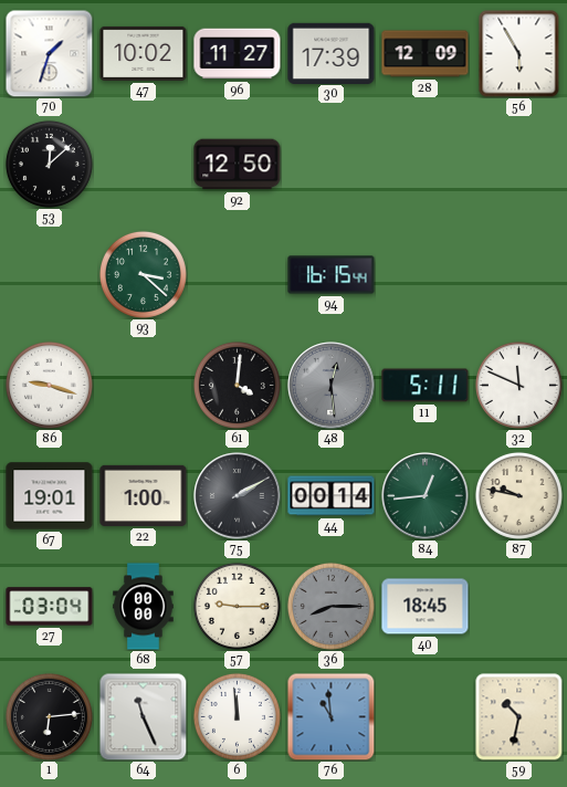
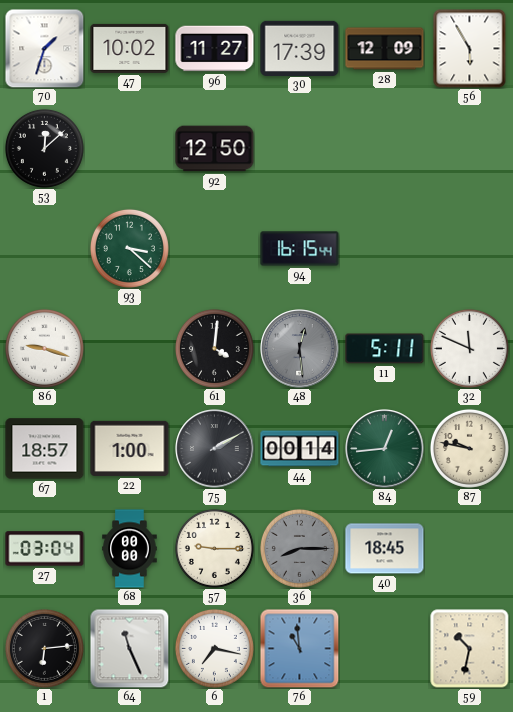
67: 19:01 -> 18:57
6: 11:59 -> 7:17
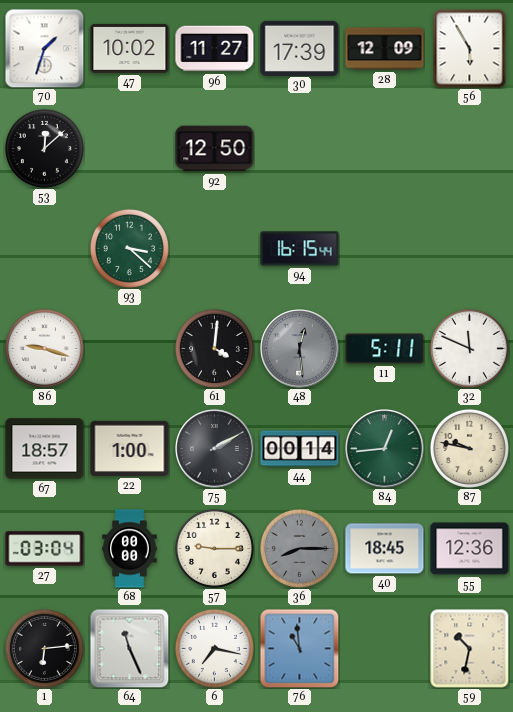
55: none -> 12:36
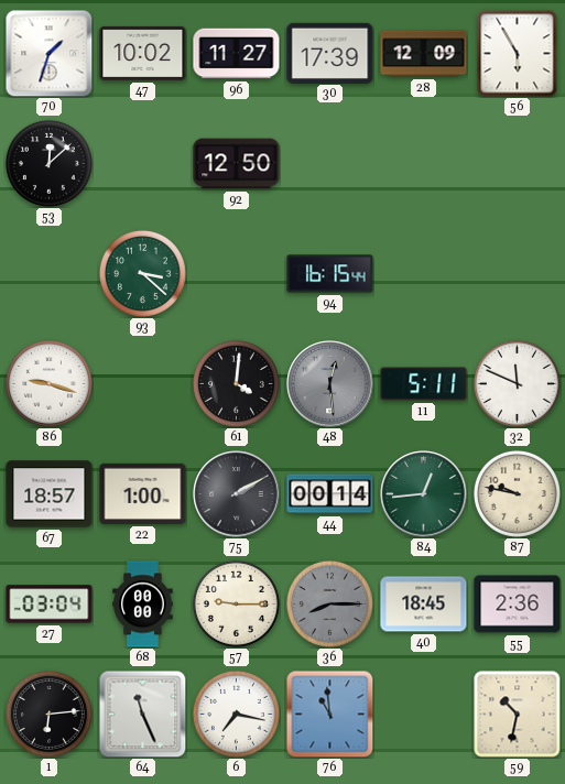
55: 12:36 -> 2:36
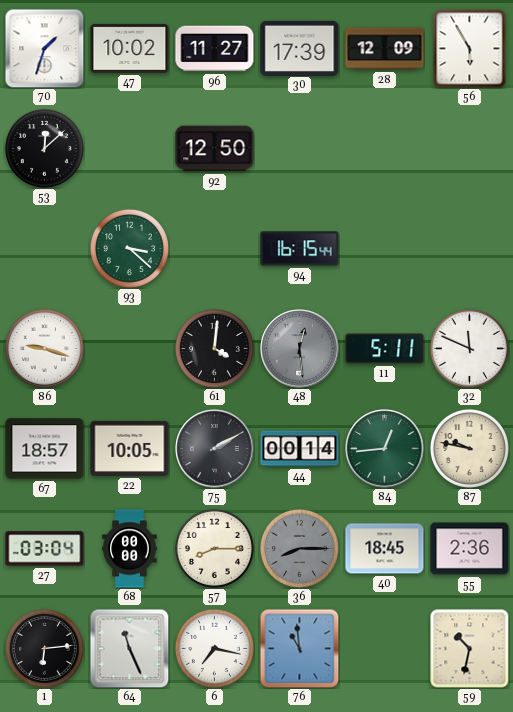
22: 1:00 -> 10:05
57: 9:15 -> 8:15
